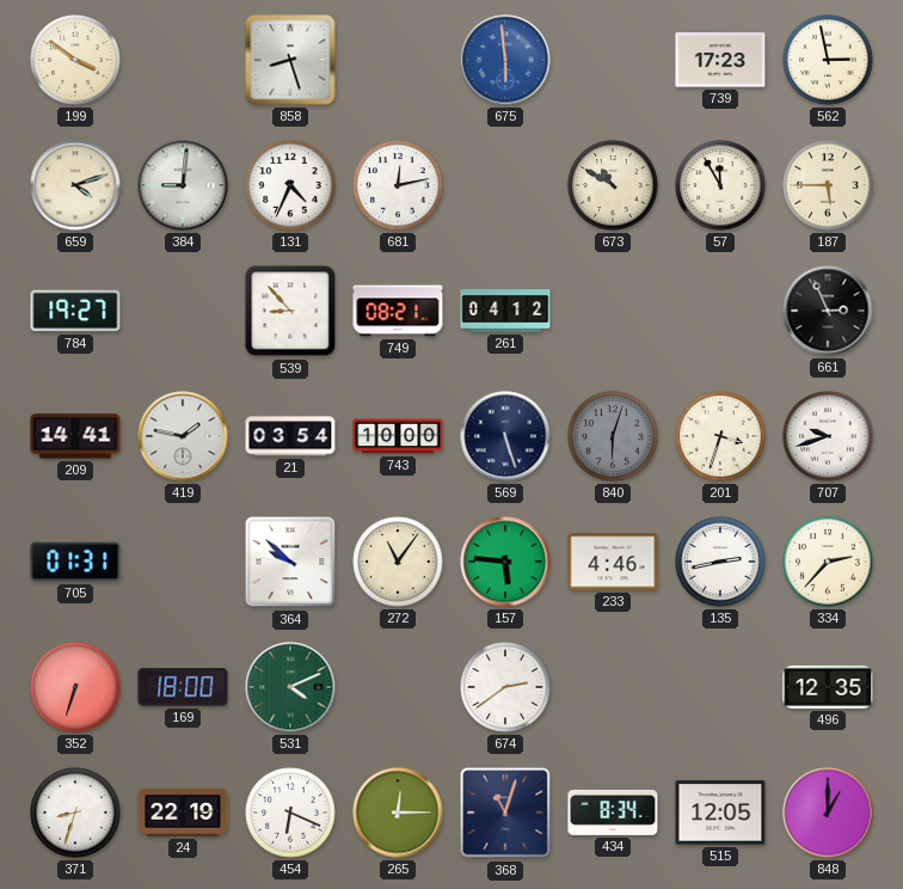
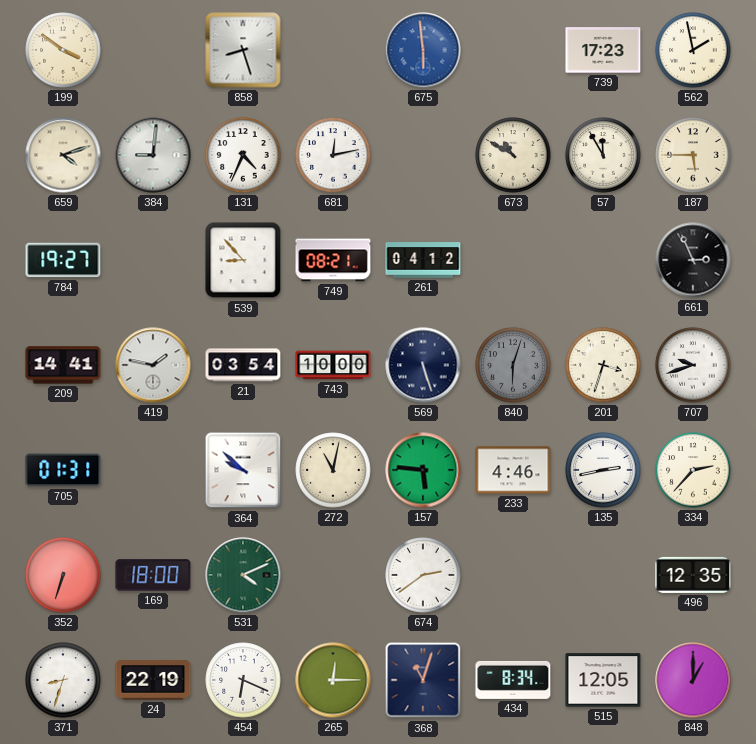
562: 2:58 -> 1:58
272: 11:06 -> 11:02
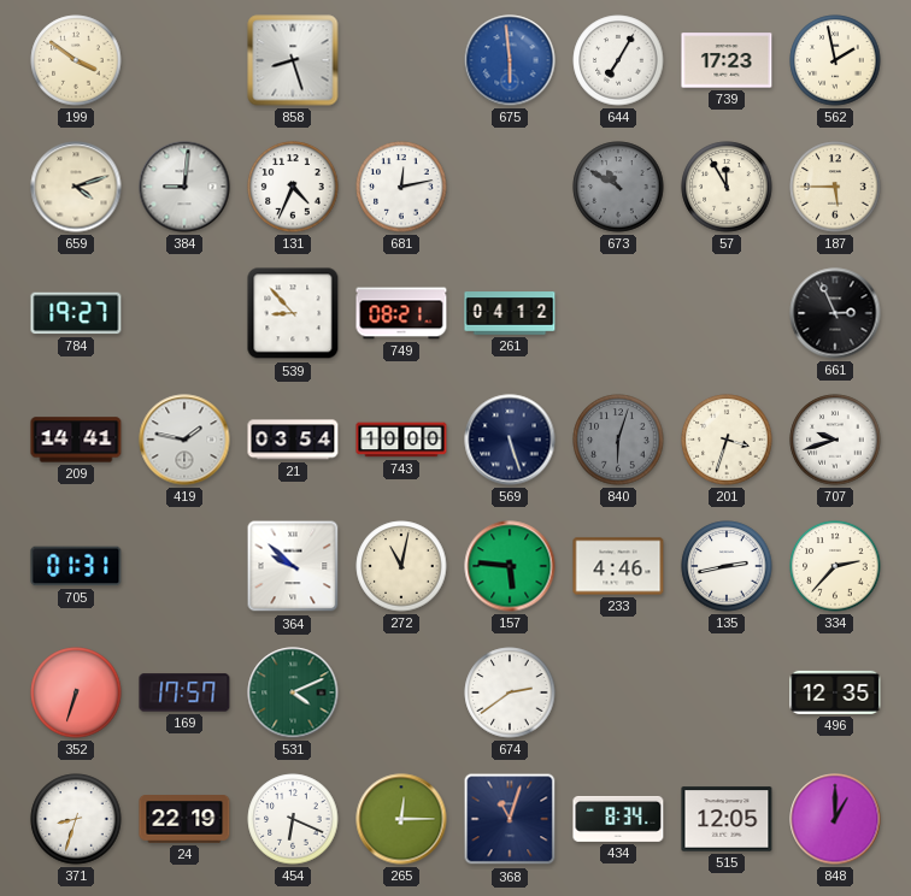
644: none -> 7:05
673 dial: cream -> grey
169: 18:00 -> 17:57
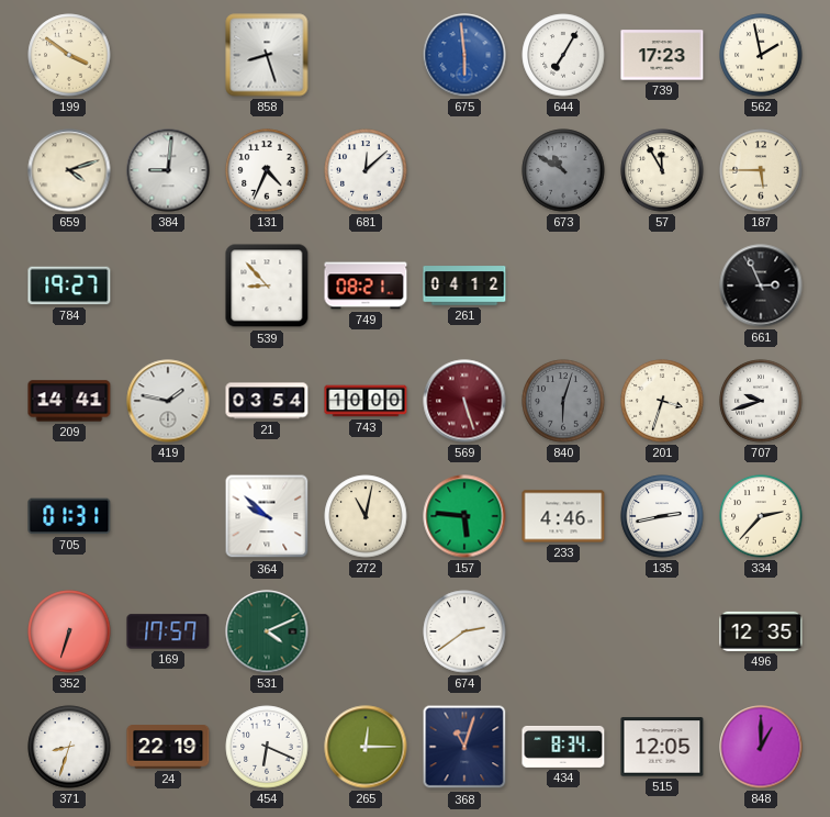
681: 12:13 -> 12:08
569 dial: navy -> burgundy
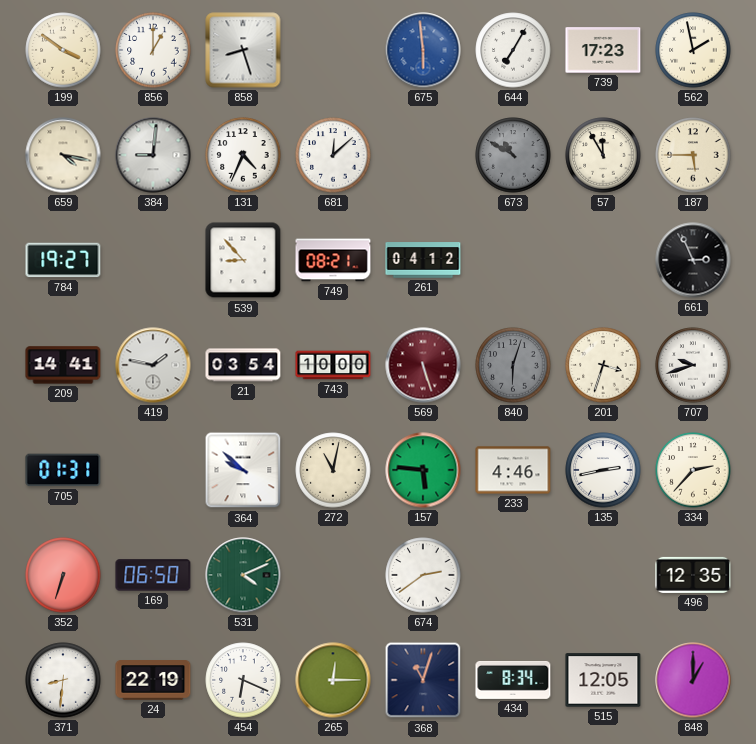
856: none -> 1:00
659: 4:12 -> 4:17
169: 17:57 -> 06:50
371: 8:33 -> 8:31
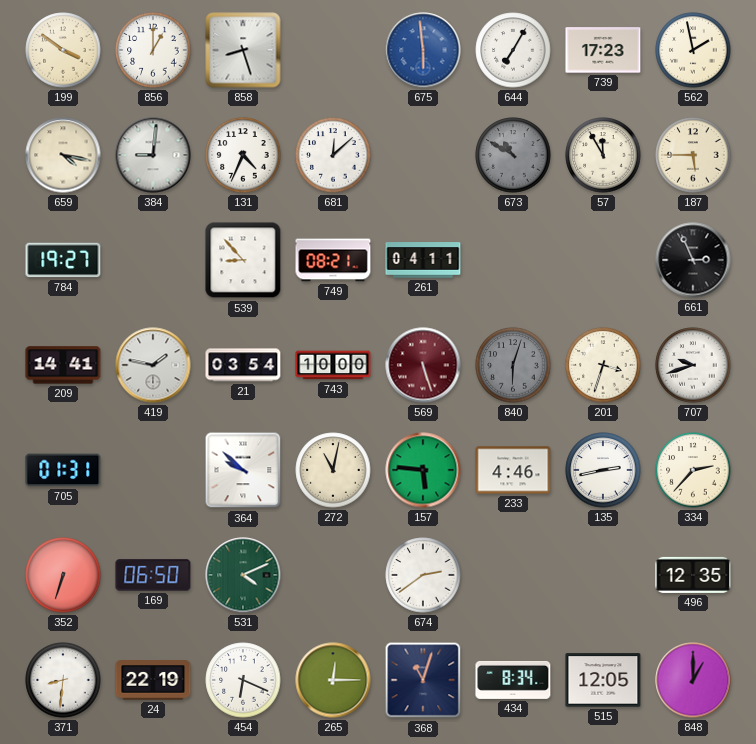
261: 04:12 -> 04:11
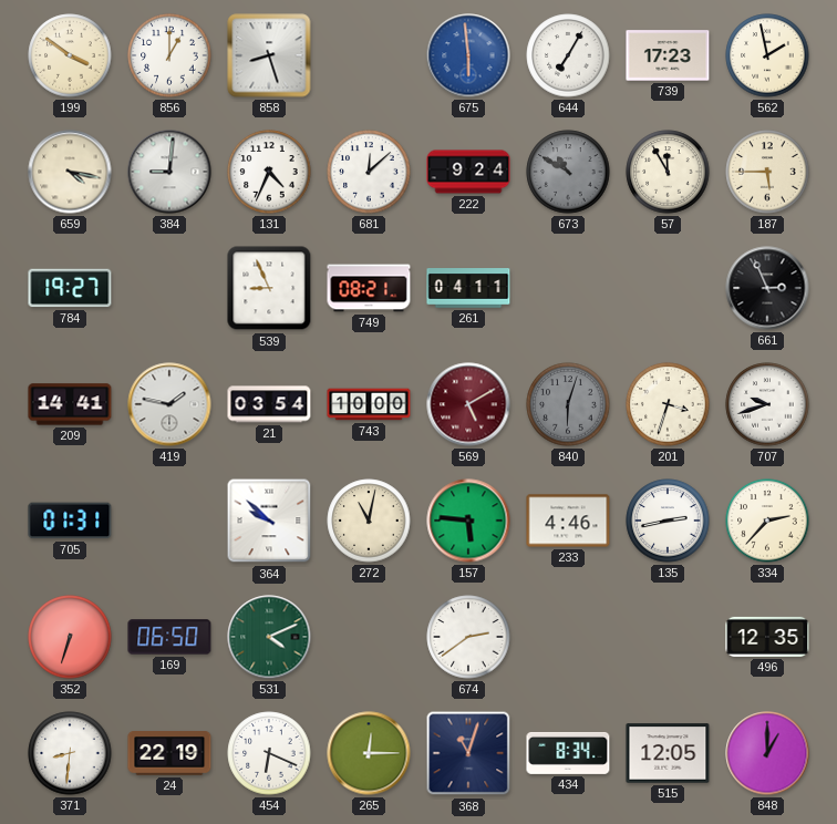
222: none -> 9:24
539: 8:53 -> 8:56
569: 5:27 -> 5:10
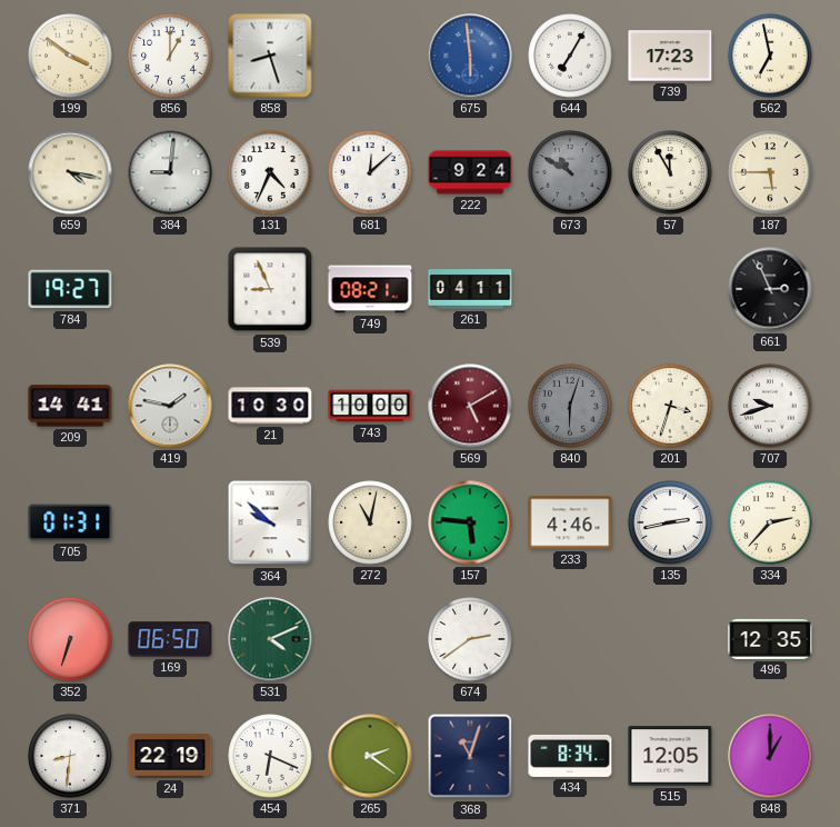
562: 1:58 -> 6:58
21: 03:54 -> 10:30
265: 12:15 -> 2:21
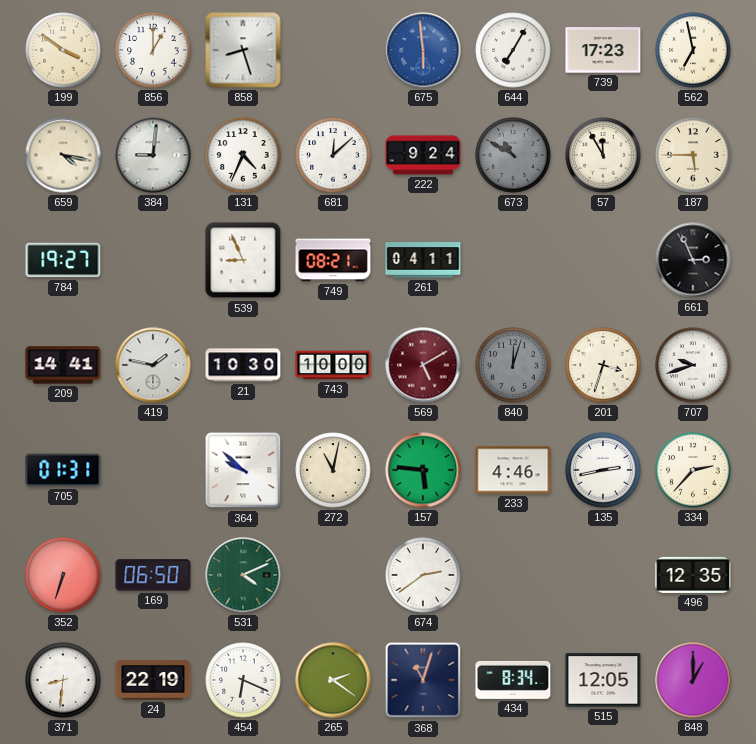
840: 6:03 -> 12:03
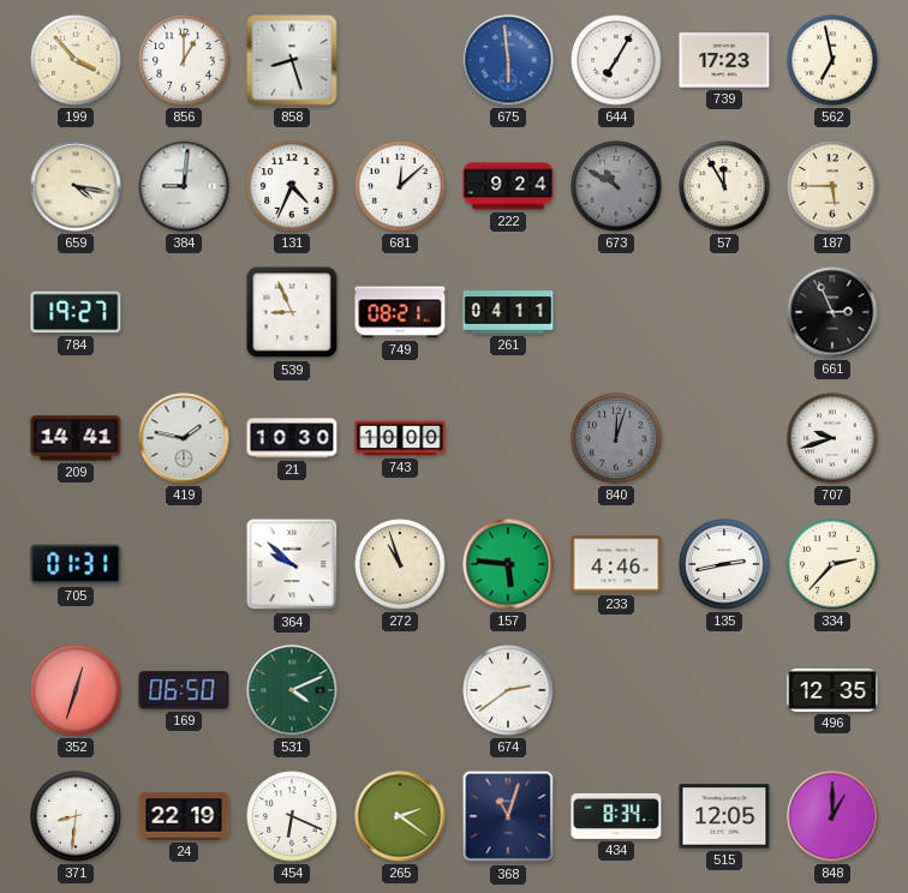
199: 3:51 -> 3:53
569: 5:10 -> none
201: 3:33 -> none
272: 11:02 -> 10:57
352: 6:33 -> 12:33
